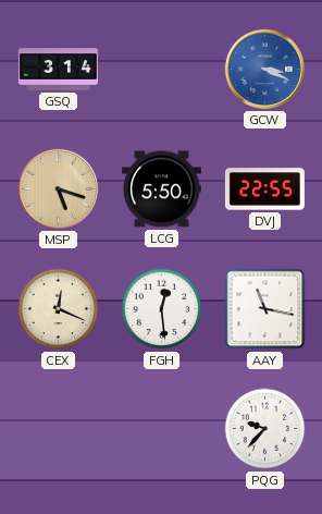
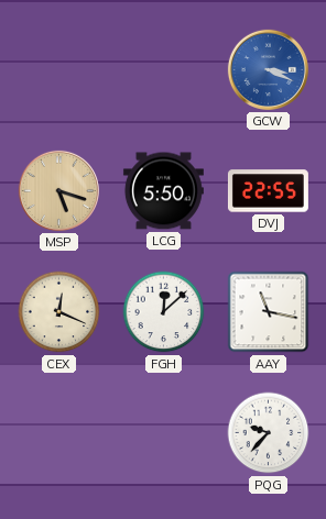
GSQ: 3:14 -> none
FGH: 12:29 -> 12:08
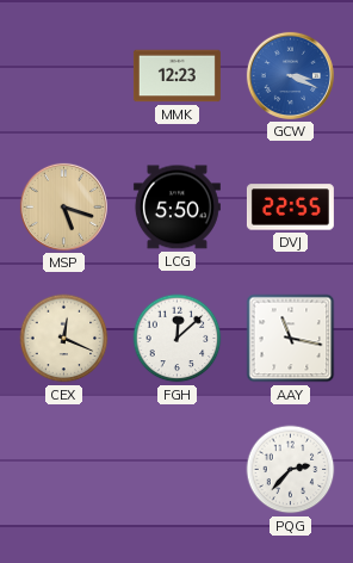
MMK: none -> 12:23
PQG: 9:37 -> 2:37
